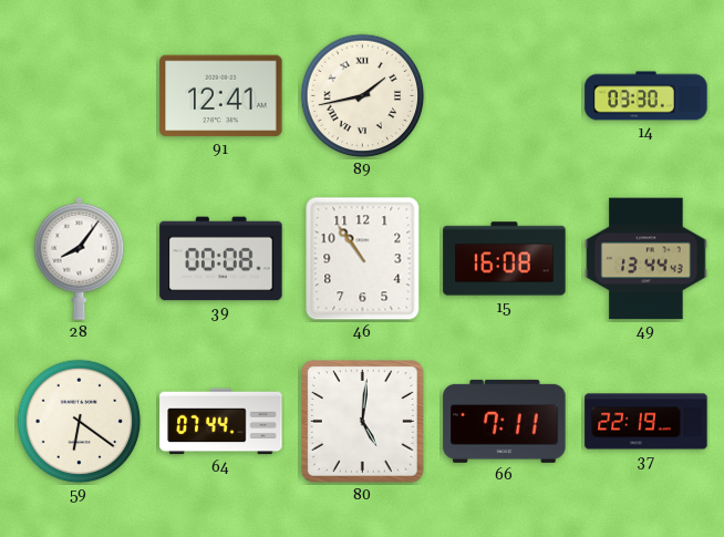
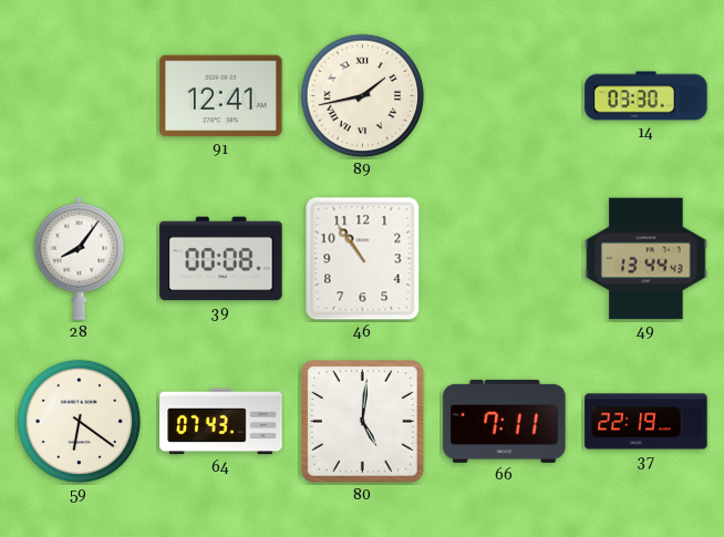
15: 16:08 -> none
64: 07:44 -> 07:43
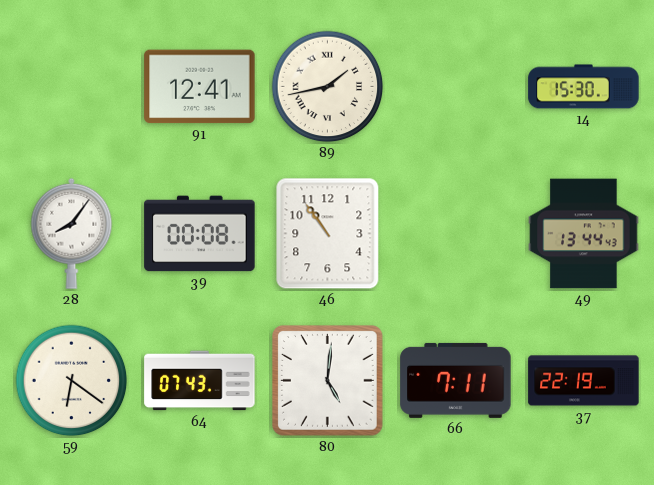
14: 03:30 -> 15:30
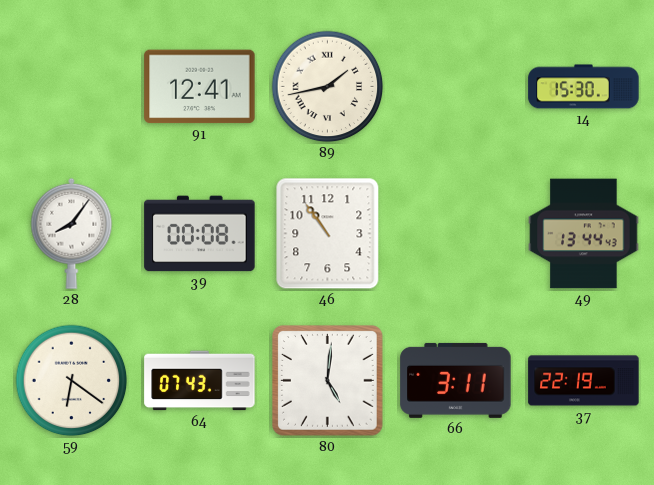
66: 7:11 -> 3:11
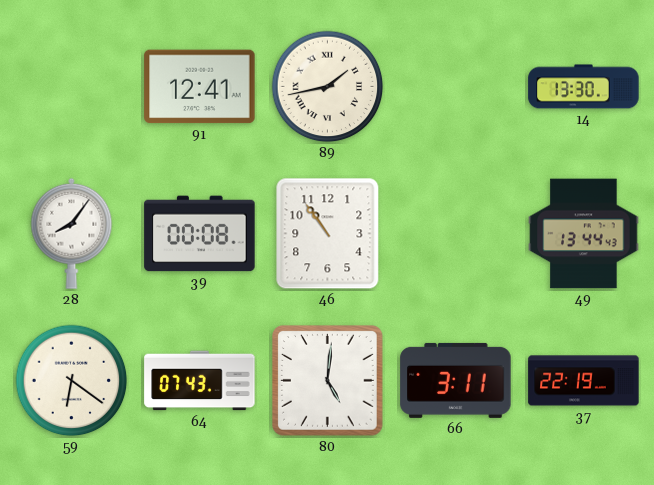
14: 15:30 -> 13:30
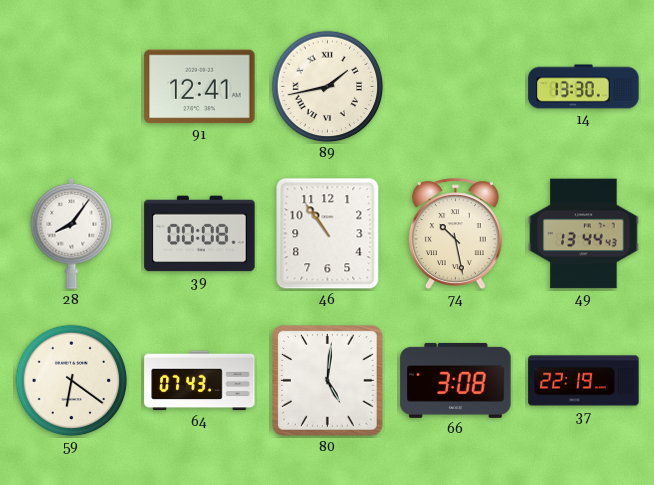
74: none -> 10:28
66: 3:11 -> 3:08
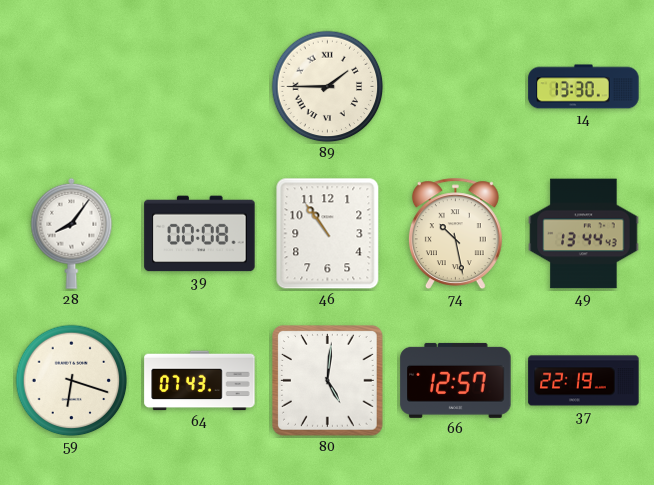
91: 12:41 -> none
89: 1:43 -> 1:45
59: 6:21 -> 6:18
66: 3:08 -> 12:57
